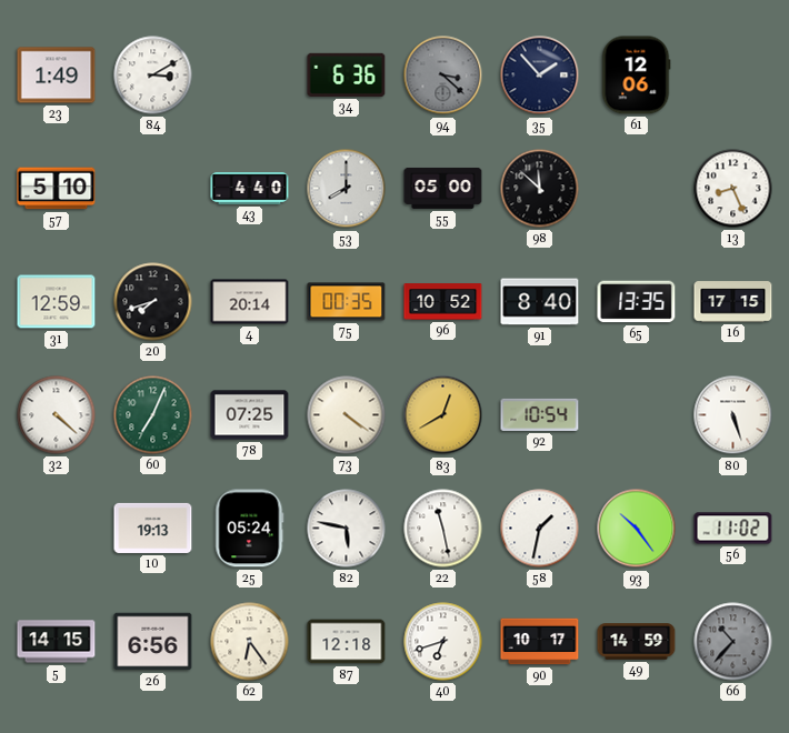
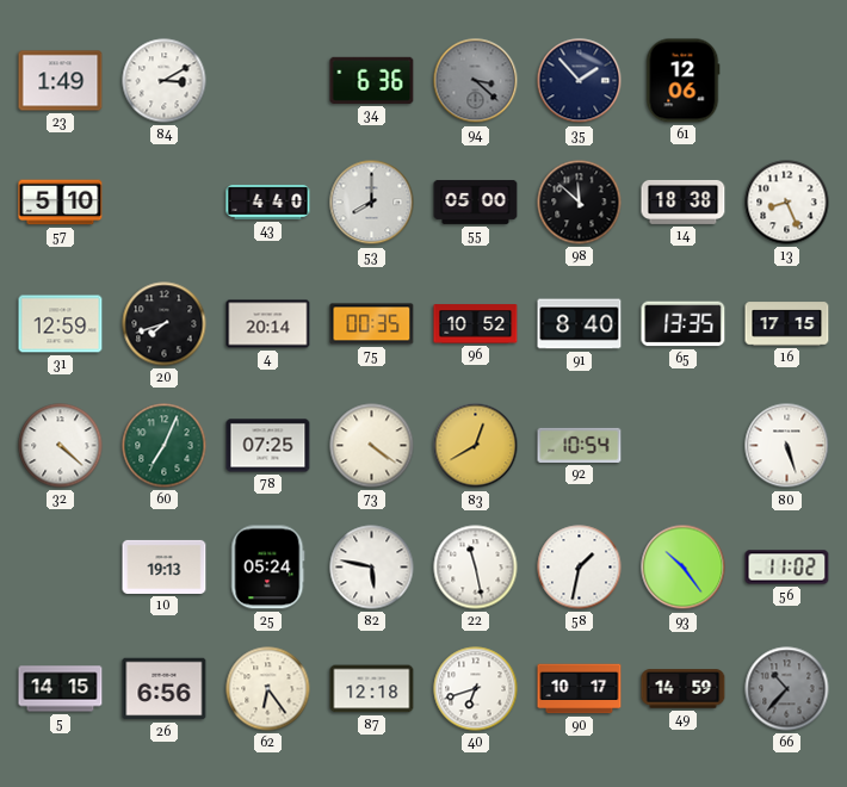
14: none -> 18:38
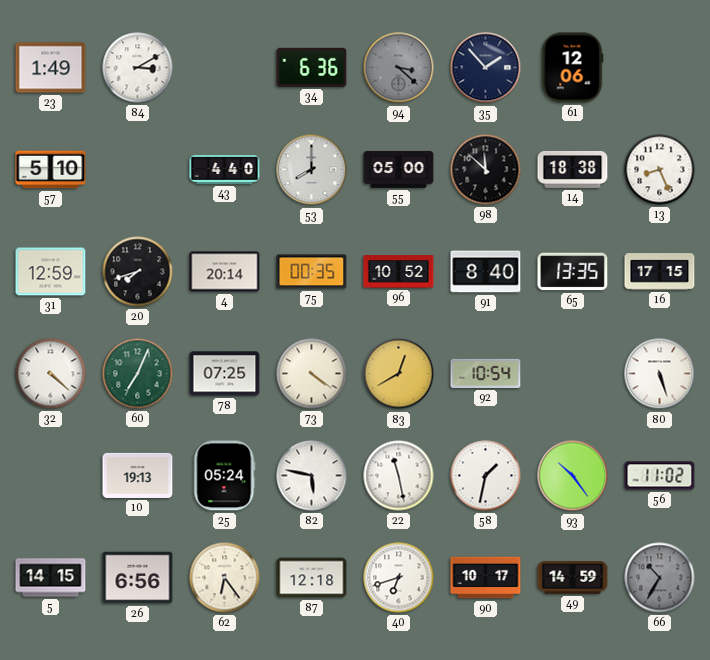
66: 10:37 -> 10:35
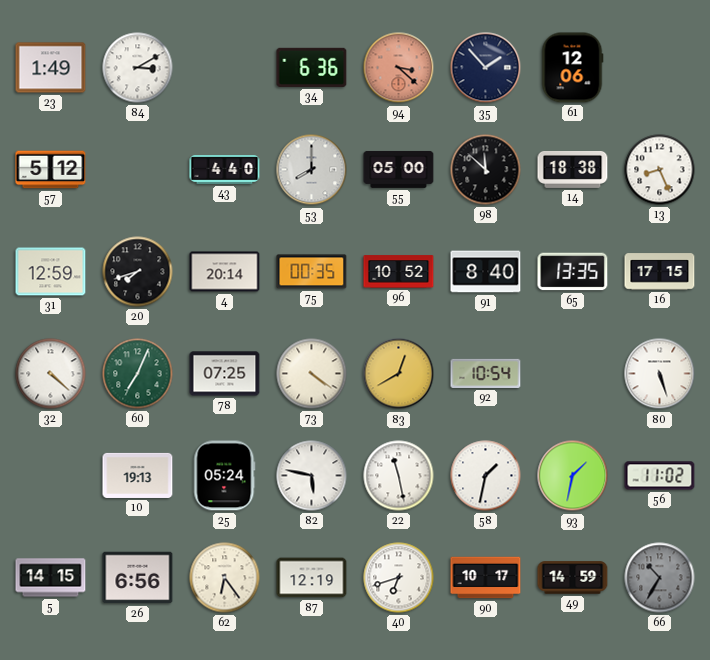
94 dial: grey -> salmon
57: 5:10 -> 5:12
93: 10:24 -> 1:32
87: 12:18 -> 12:19
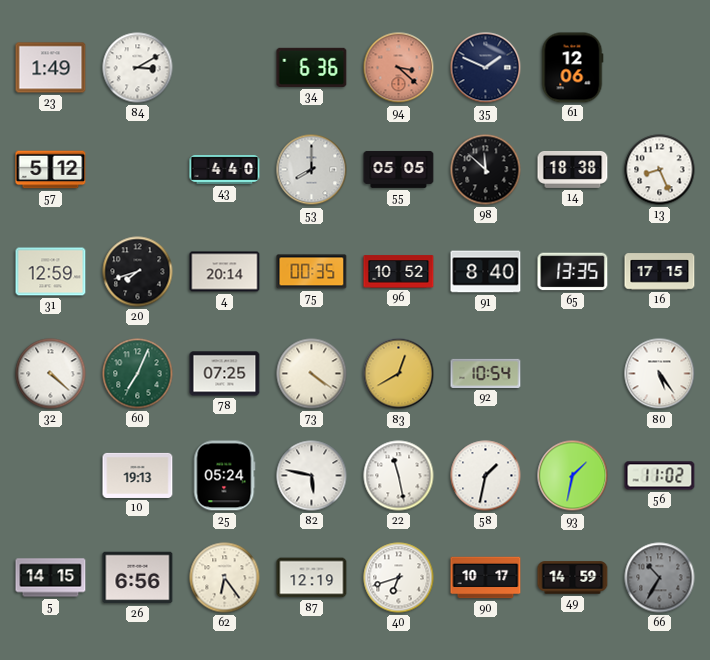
35: 1:53 -> 1:49
55: 05:00 -> 05:05
80: 5:27 -> 5:24
